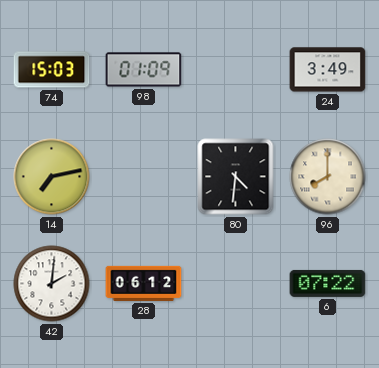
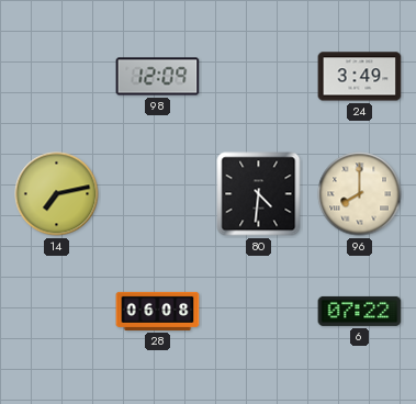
74: 15:03 -> none
98: 01:09 -> 12:09
42: 2:01 -> none
28: 06:12 -> 06:08
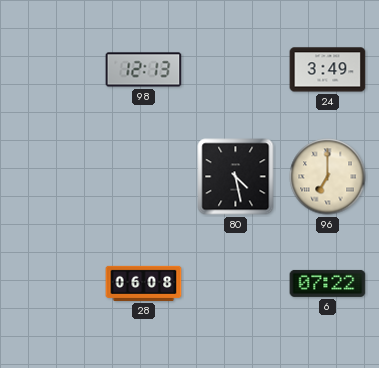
98: 12:09 -> 12:13
14: 7:13 -> none
80: 4:31 -> 4:28
96: 8:00 -> 7:00
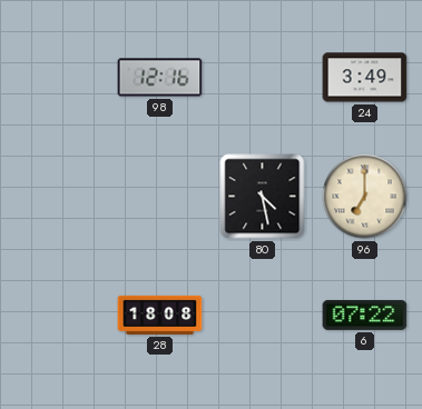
98: 12:13 -> 12:16
28: 06:08 -> 18:08
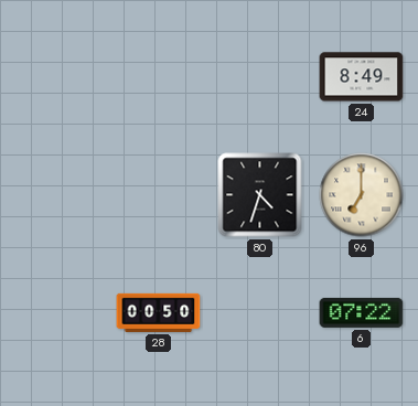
98: 12:16 -> none
24: 3:49 -> 8:49
80: 4:28 -> 4:33
28: 18:08 -> 00:50
